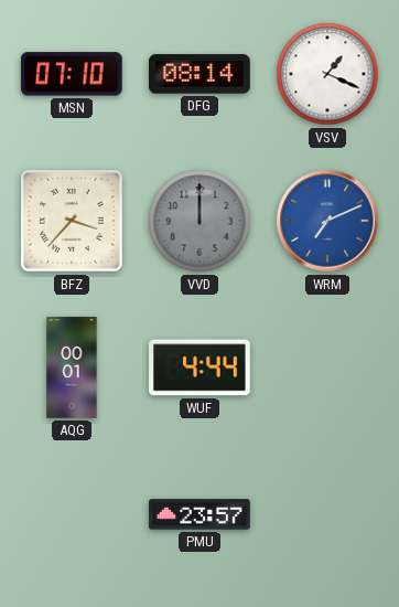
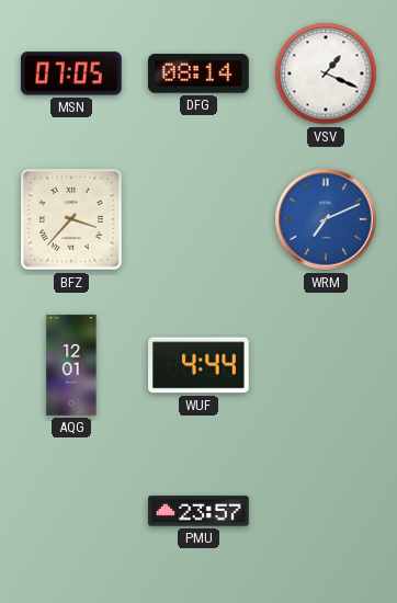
MSN: 07:10 -> 07:05
VVD: 12:00 -> none
AQG: 00:01 -> 12:01
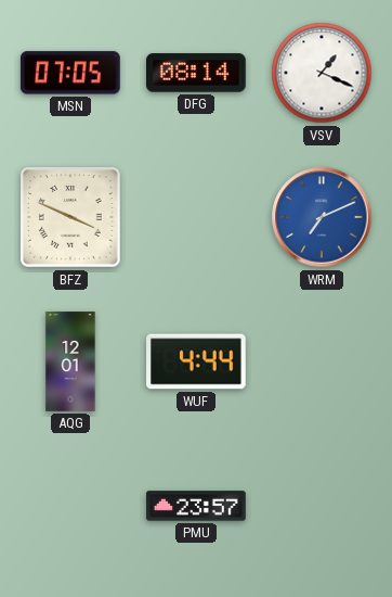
BFZ: 3:37 -> 3:49
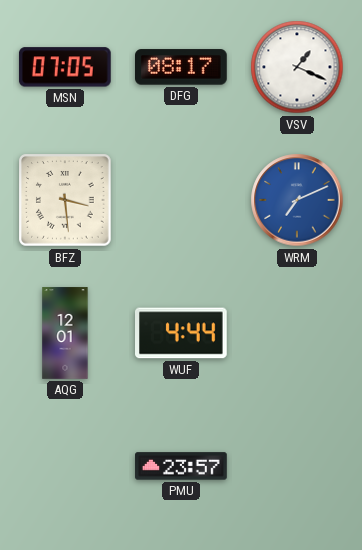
DFG: 08:14 -> 08:17
BFZ: 3:49 -> 3:29
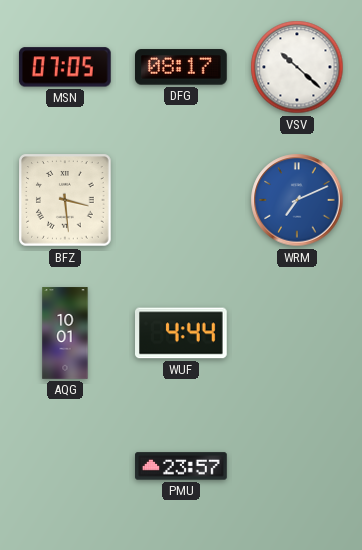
VSV: 1:19 -> 10:22
AQG: 12:01 -> 10:01
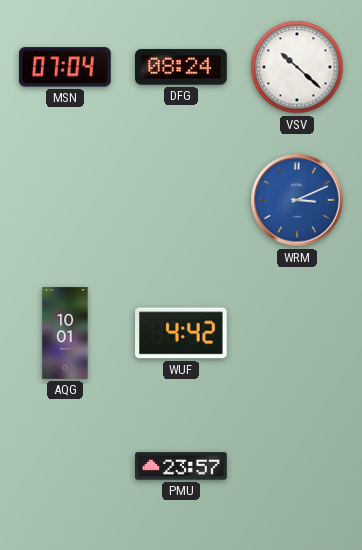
MSN: 07:05 -> 07:04
DFG: 08:17 -> 08:24
BFZ: 3:29 -> none
WRM: 7:11 -> 3:11
WUF: 4:44 -> 4:42
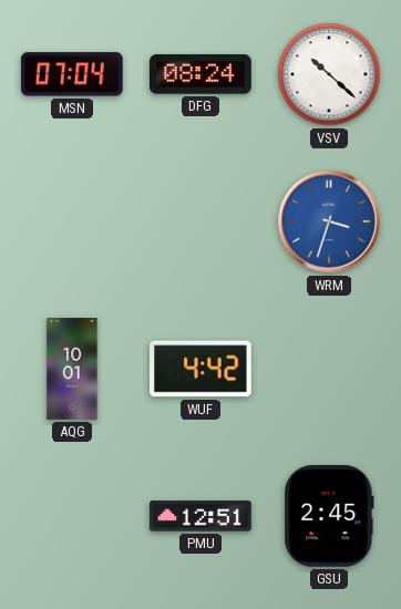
WRM: 3:11 -> 3:33
PMU: 23:57 -> 12:51
GSU: none -> 2:45
